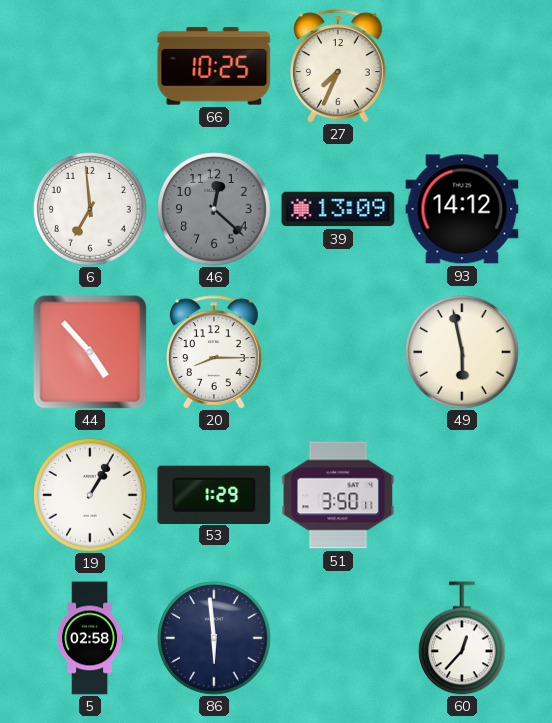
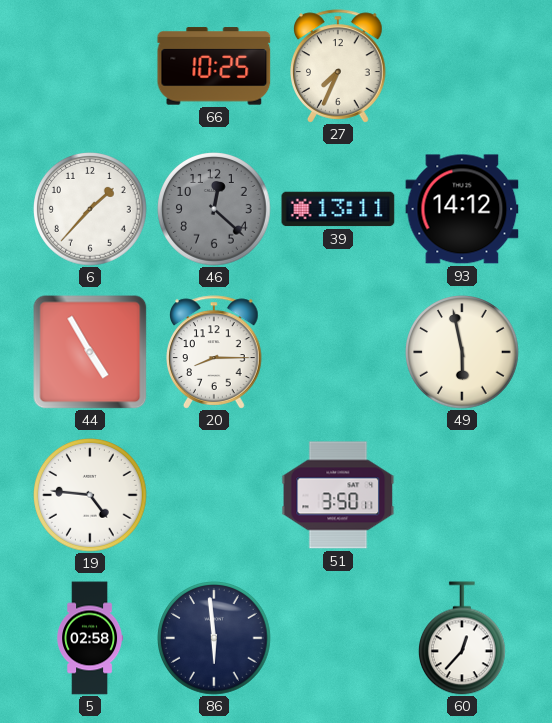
6: 6:59 -> 1:37
39: 13:09 -> 13:11
44: 4:53 -> 4:55
19: 1:05 -> 4:46
53: 1:29 -> none
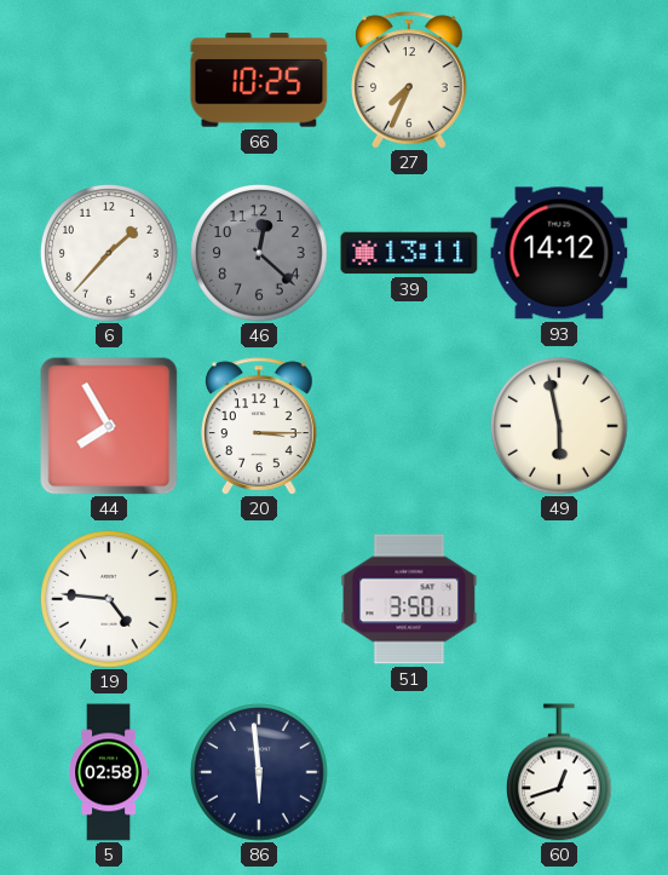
44: 4:55 -> 7:55
20: 8:15 -> 3:15
60: 12:37 -> 12:42
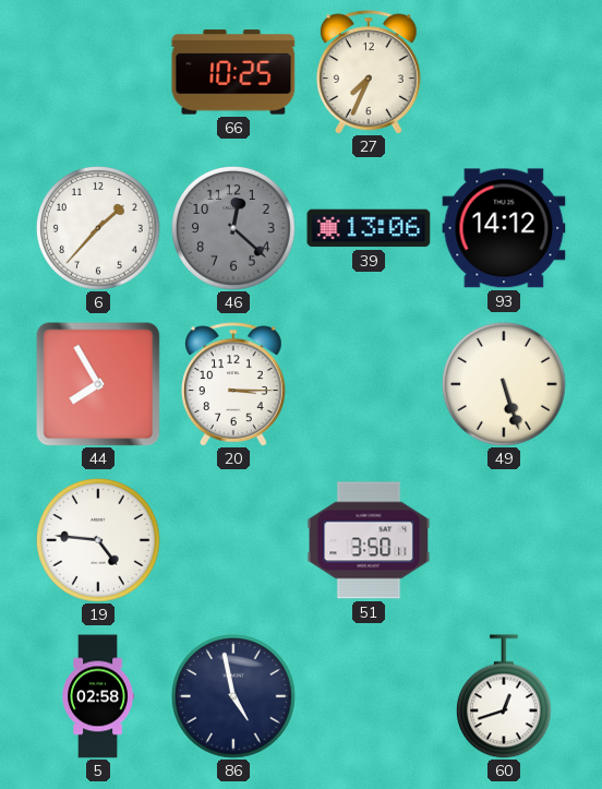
39: 13:11 -> 13:06
49: 5:58 -> 5:27
86: 5:59 -> 4:58
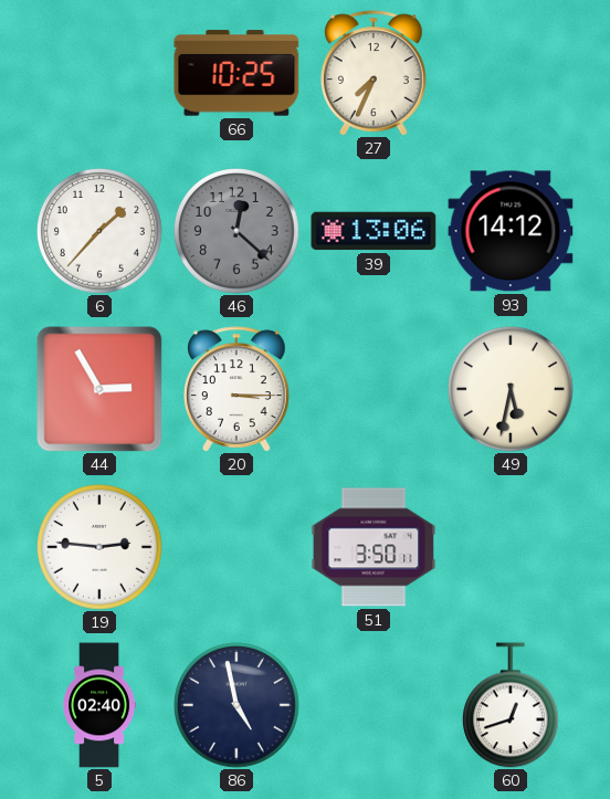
44: 7:55 -> 2:55
49: 5:27 -> 5:32
19: 4:46 -> 2:46
5: 02:58 -> 02:40
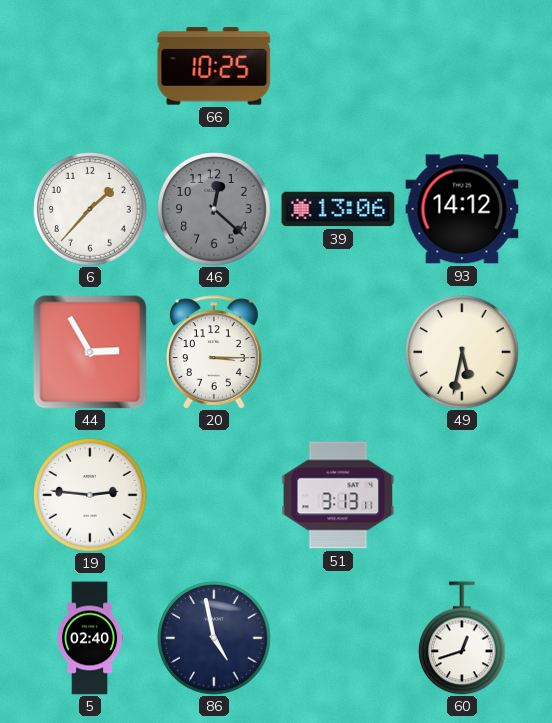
27: 7:34 -> none
51: 3:50 -> 3:13
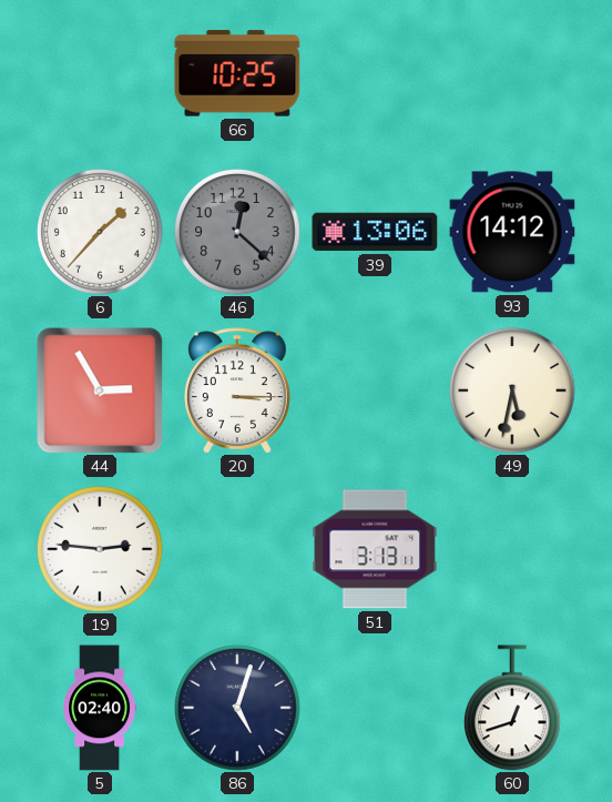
86: 4:58 -> 5:03
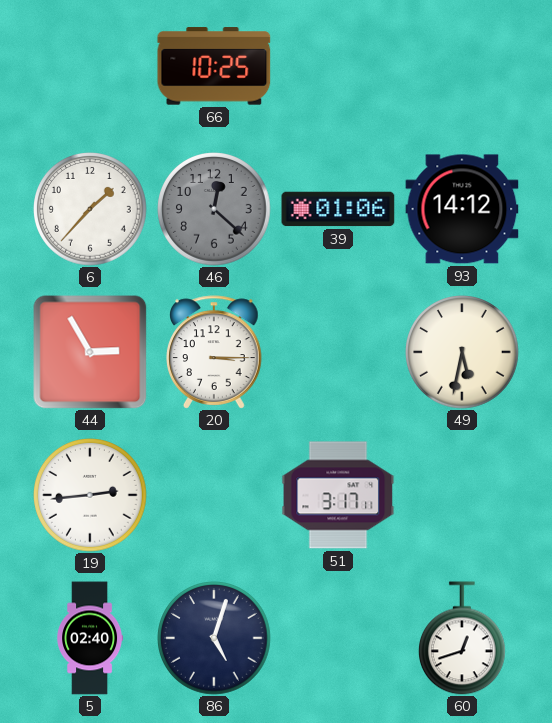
39: 13:06 -> 01:06
19: 2:46 -> 2:44
51: 3:13 -> 3:17
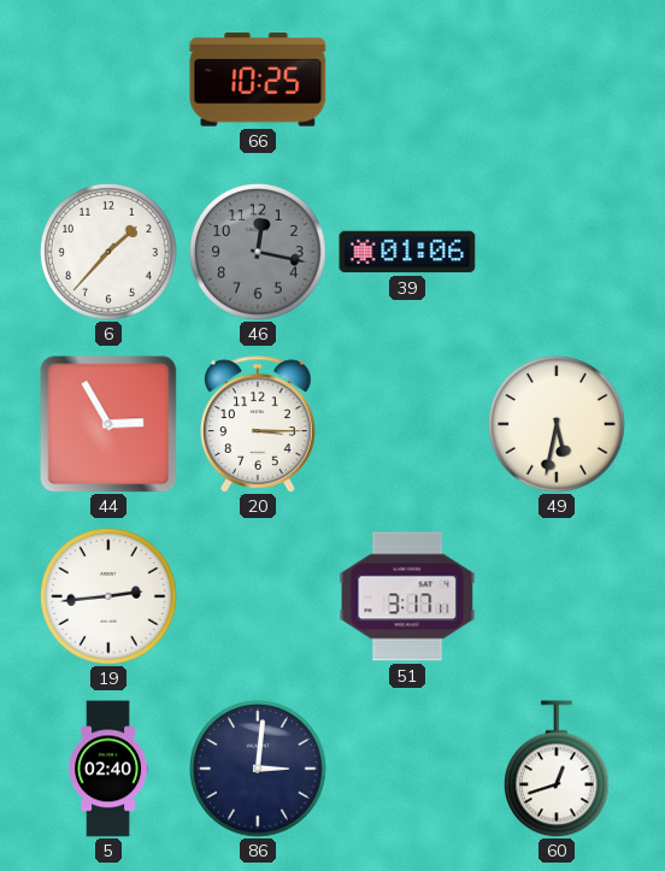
46: 12:22 -> 12:17
93: 14:12 -> none
86: 5:03 -> 3:01
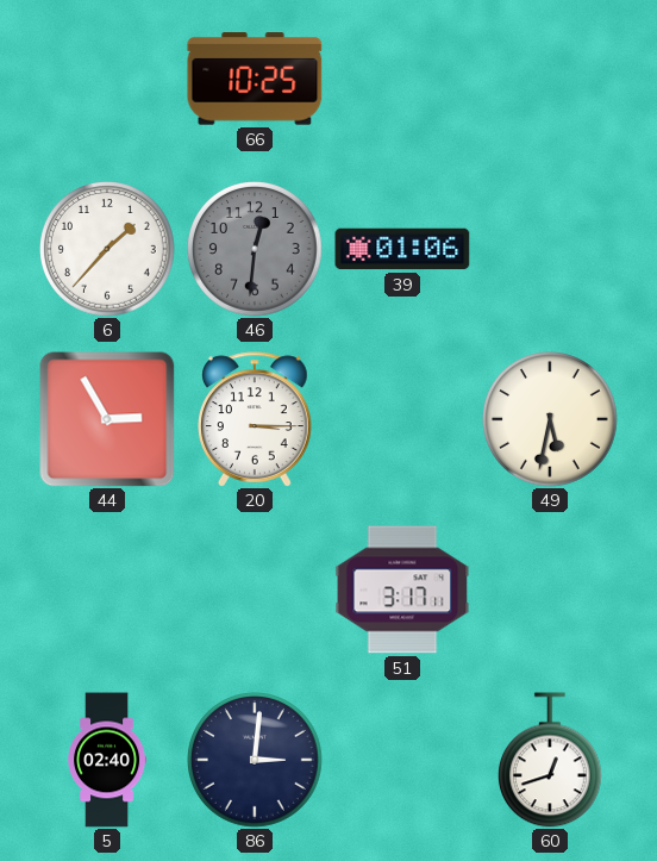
46: 12:17 -> 12:31
19: 2:44 -> none
